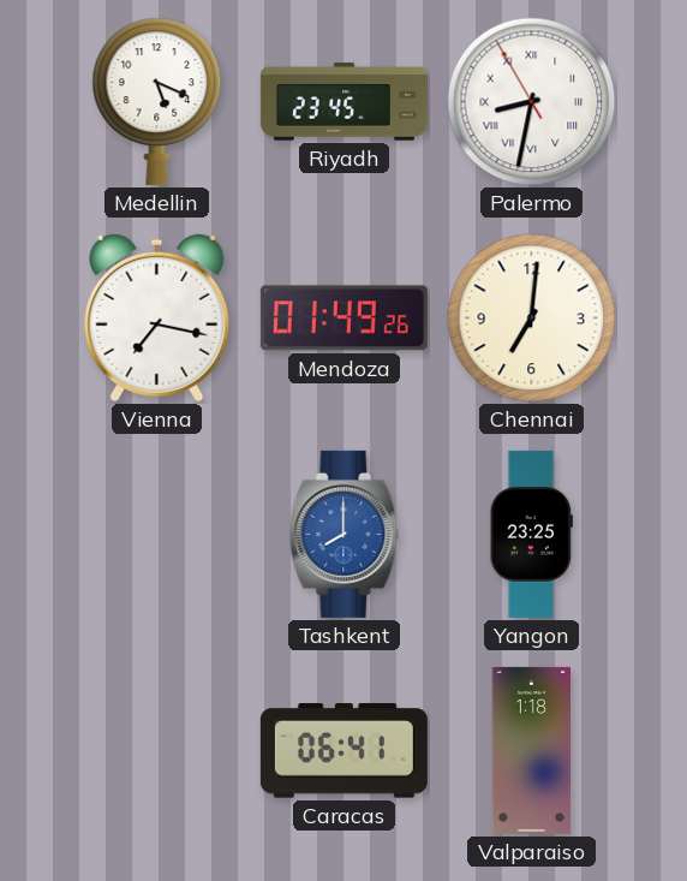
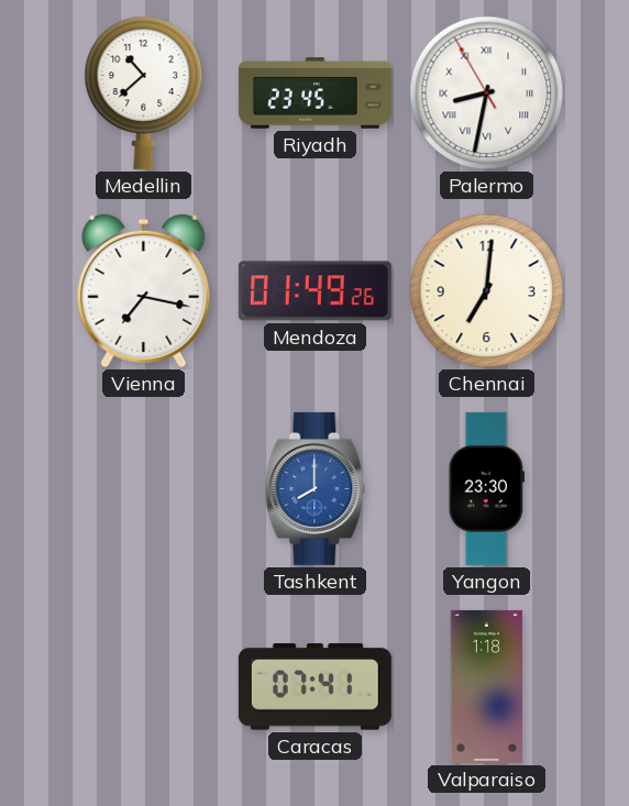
Medellin: 5:19 -> 10:38
Yangon: 23:25 -> 23:30
Caracas: 06:41 -> 07:41
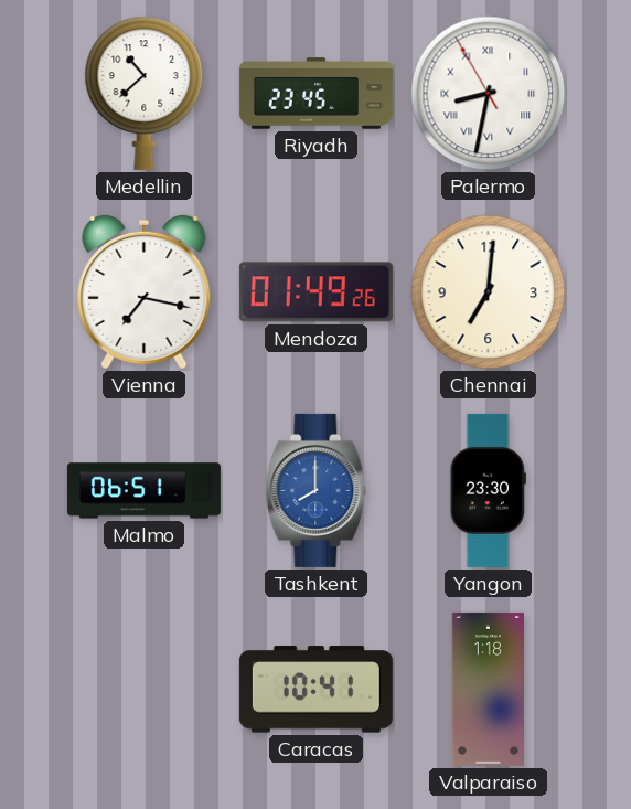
Malmo: none -> 06:51
Caracas: 07:41 -> 10:41
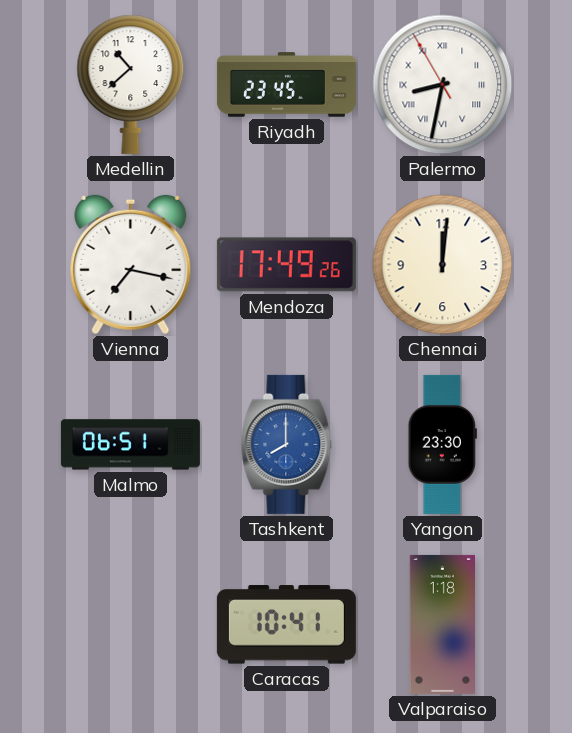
Mendoza: 01:49 -> 17:49
Chennai: 7:01 -> 12:01
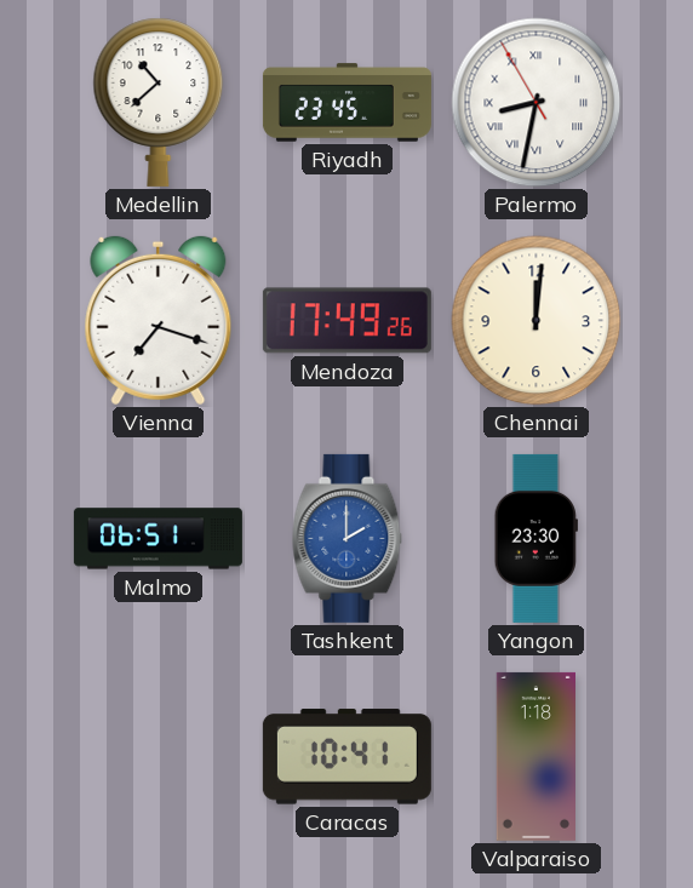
Vienna: 7:17 -> 7:18
Tashkent: 8:00 -> 2:00
